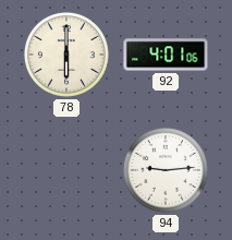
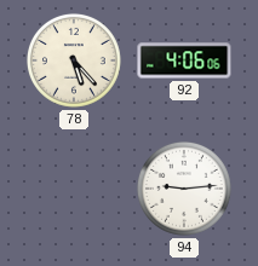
78: 6:00 -> 5:23
92: 4:01 -> 4:06
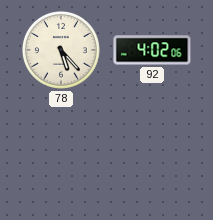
92: 4:06 -> 4:02
94: 9:14 -> none
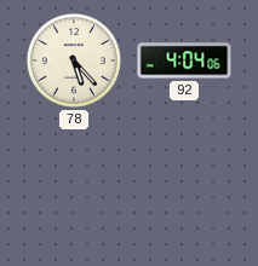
92: 4:02 -> 4:04
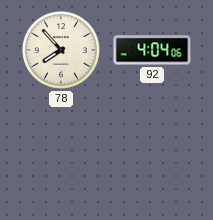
78: 5:23 -> 7:53
